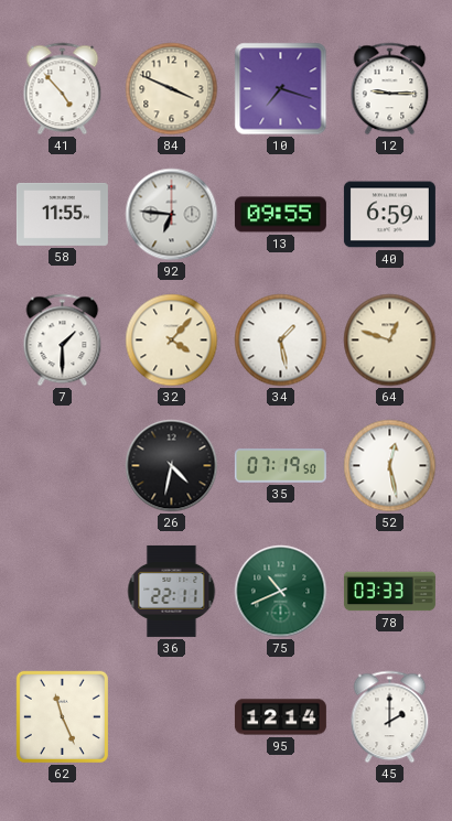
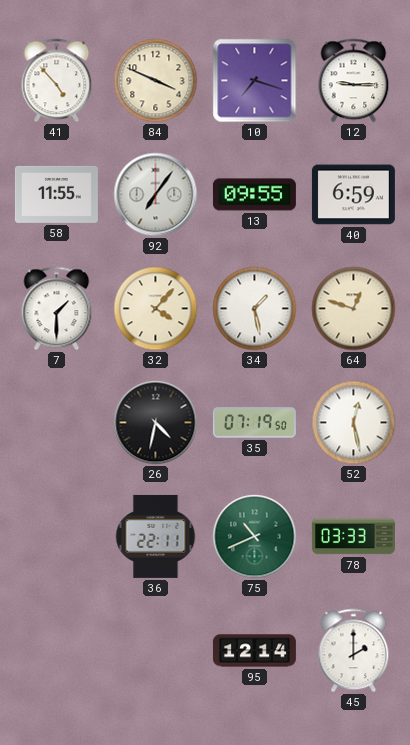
92: 6:46 -> 7:06
62: 11:26 -> none
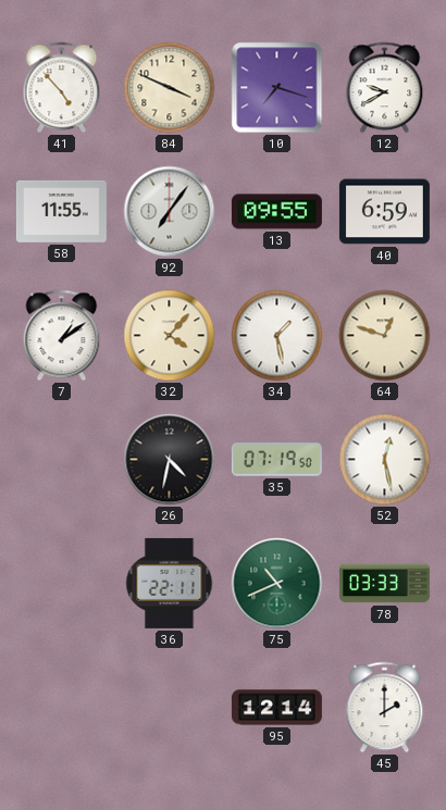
12: 9:15 -> 9:40
7: 1:30 -> 1:09
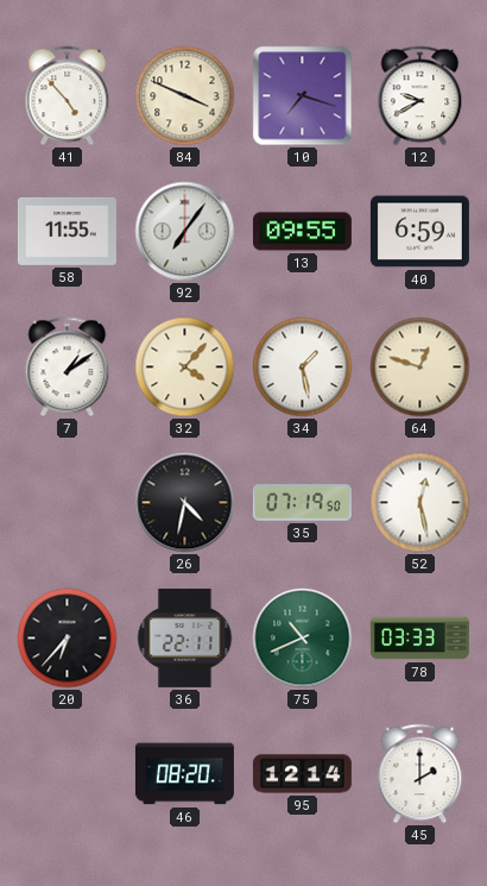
20: none -> 6:37
46: none -> 08:20
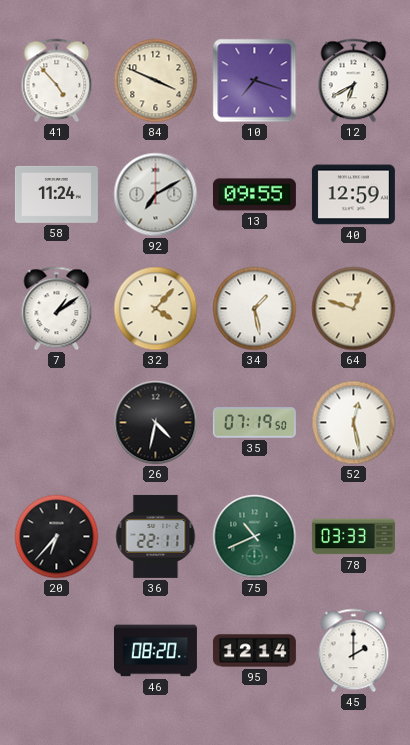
12: 9:40 -> 6:40
58: 11:55 -> 11:24
92: 7:06 -> 7:10
40: 6:59 -> 12:59
